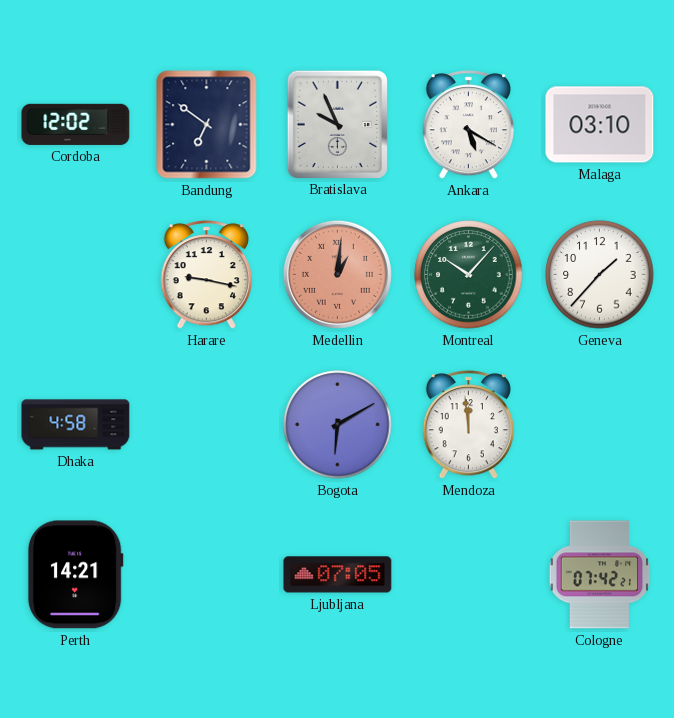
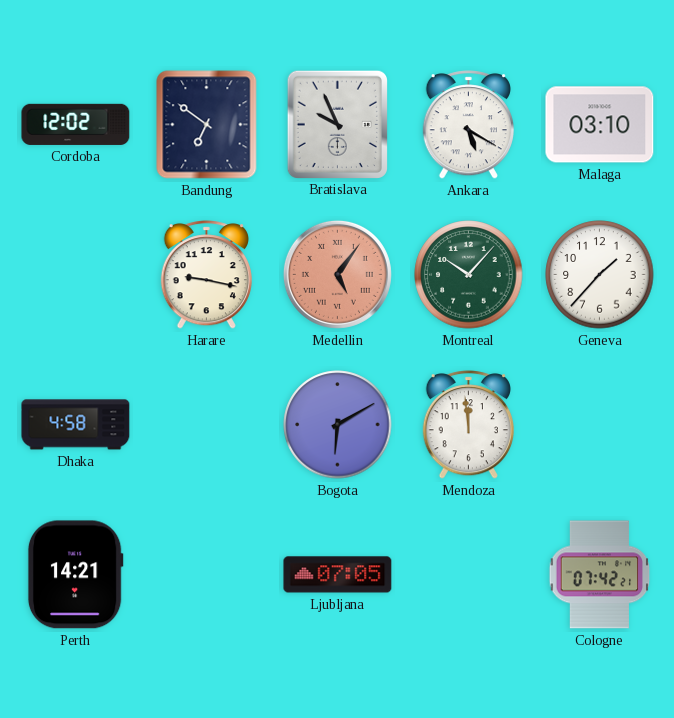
Medellin: 1:01 -> 5:06
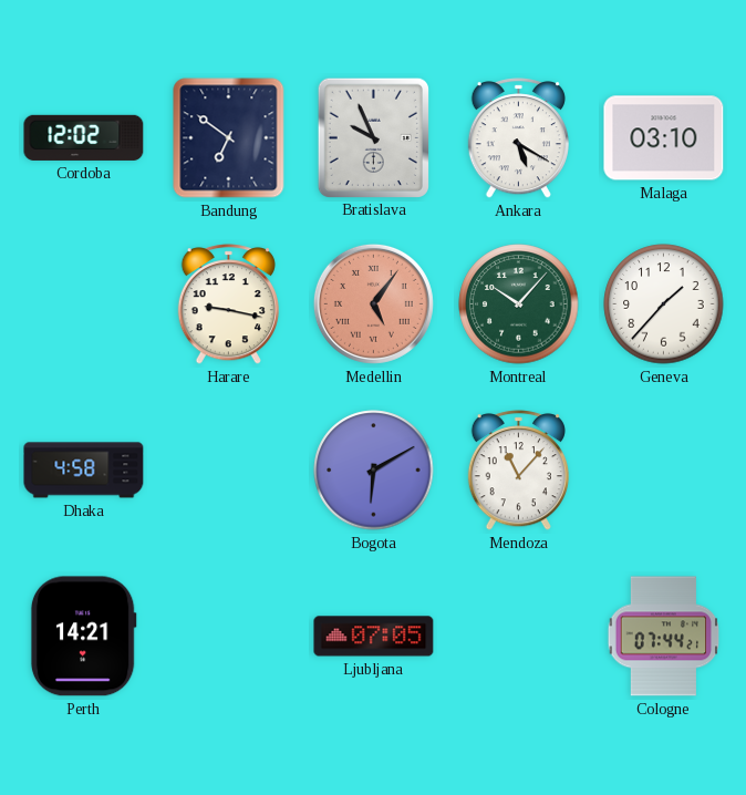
Mendoza: 11:59 -> 11:07
Cologne: 07:42 -> 07:44
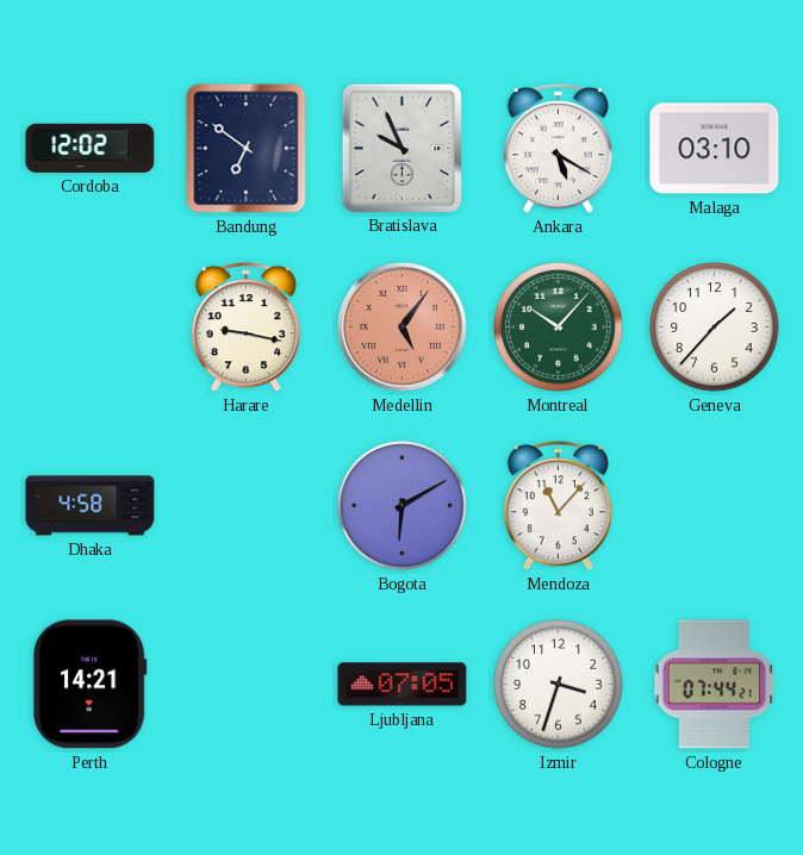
Izmir: none -> 3:33
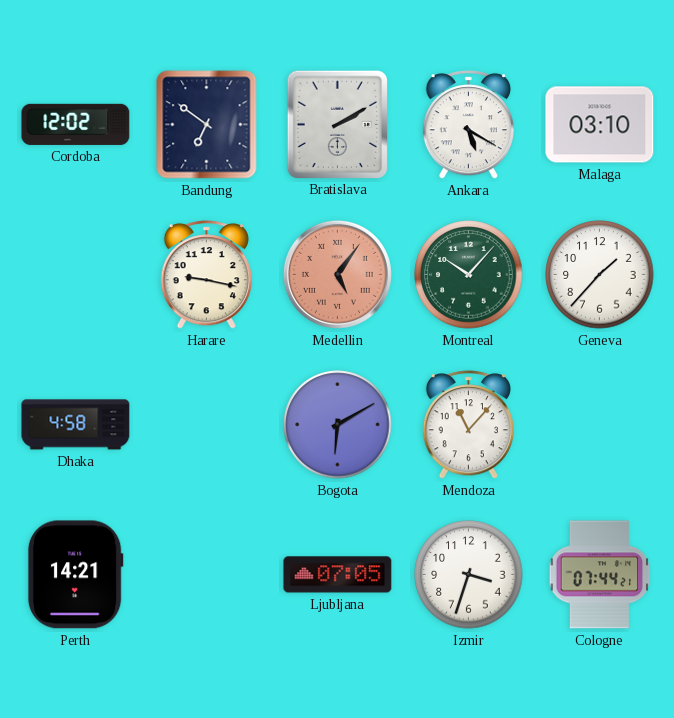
Bratislava: 9:56 -> 2:10
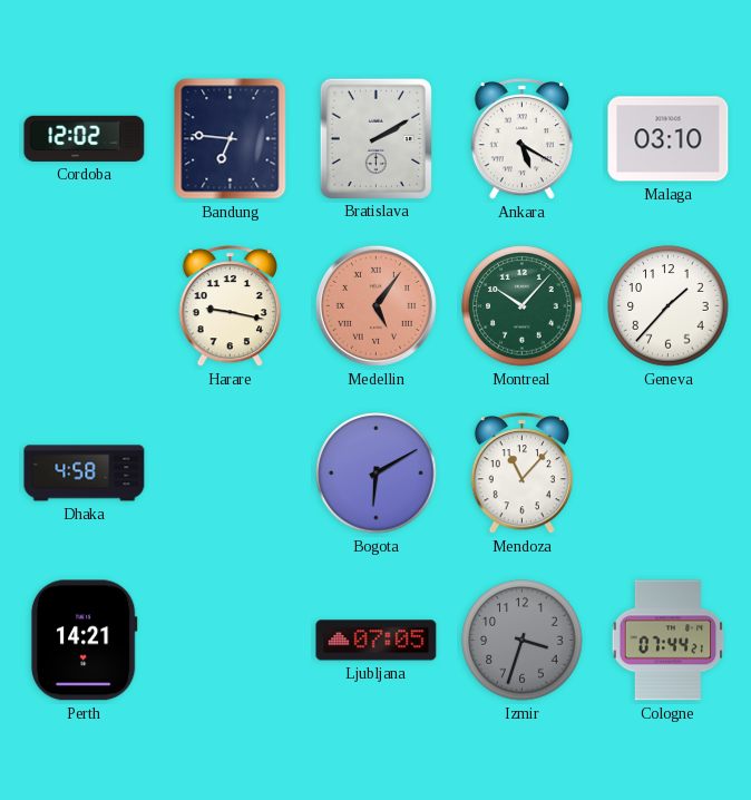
Bandung: 6:51 -> 6:46
Izmir dial: white -> grey
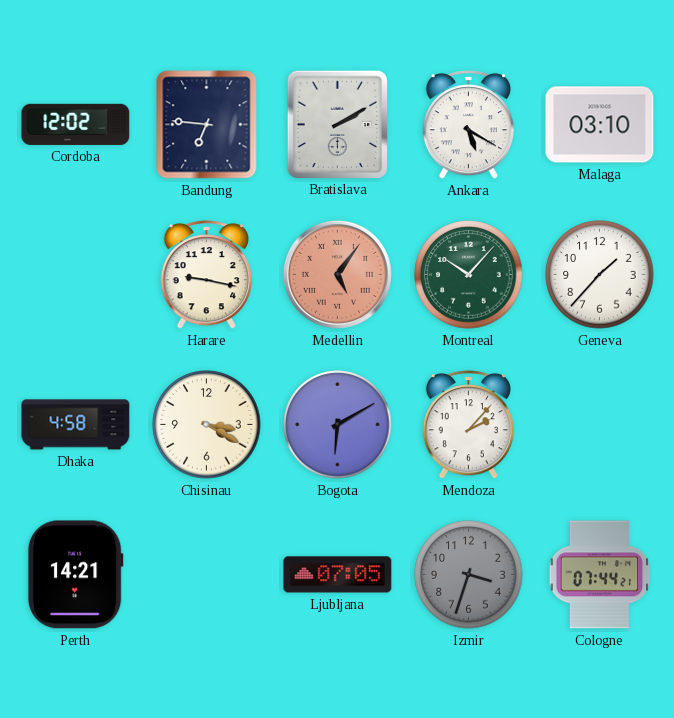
Chisinau: none -> 3:20
Mendoza: 11:07 -> 2:07
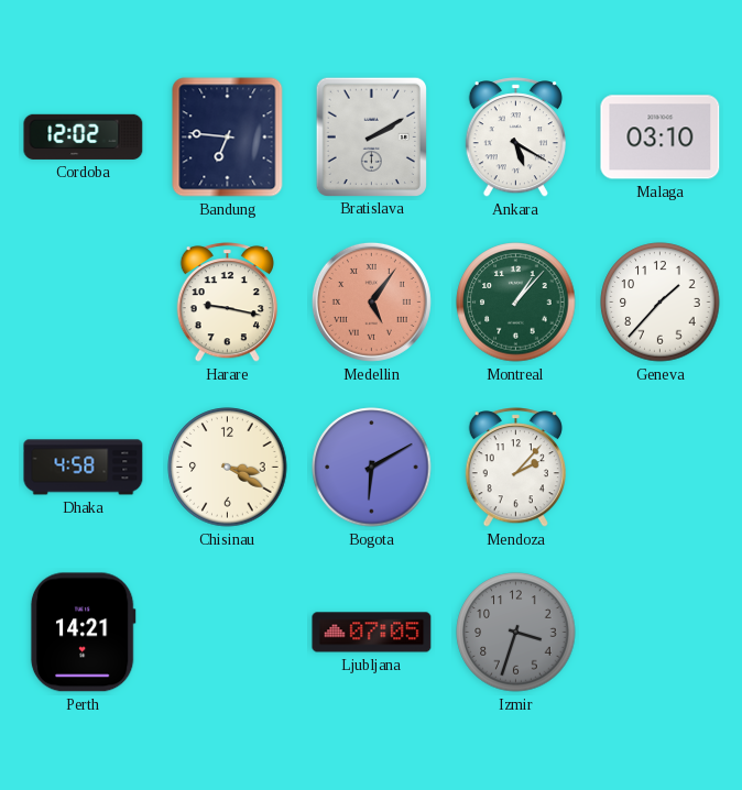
Montreal: 10:07 -> 1:07
Cologne: 07:44 -> none
